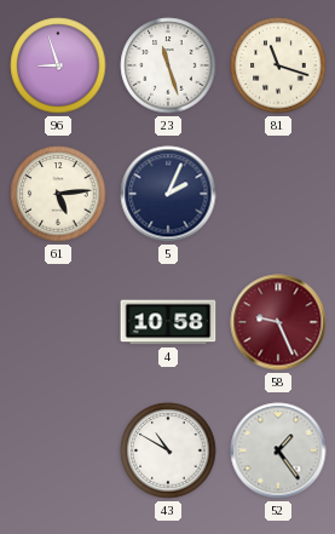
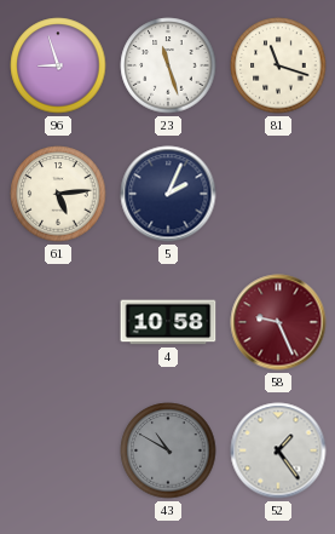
43 dial: white -> grey
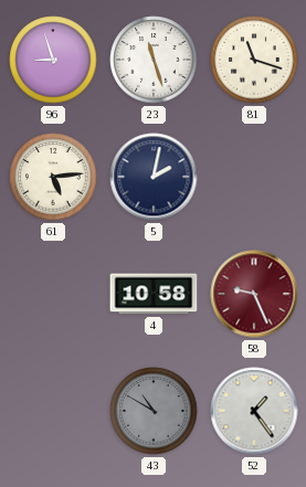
5: 2:04 -> 2:02
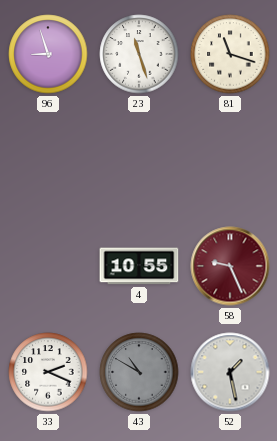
61: 5:14 -> none
5: 2:02 -> none
4: 10:58 -> 10:55
33: none -> 2:19
52: 1:24 -> 1:28
